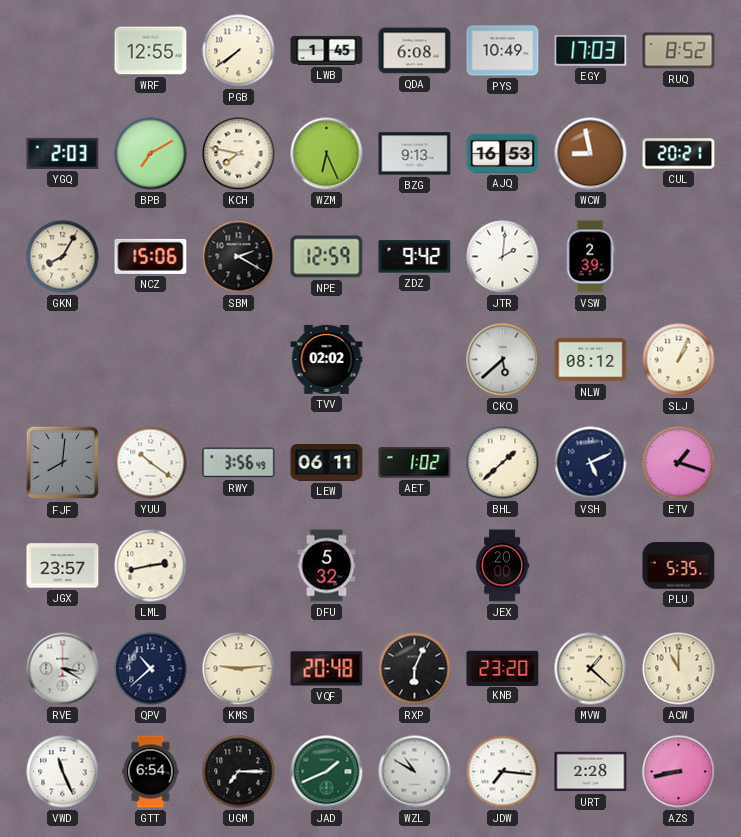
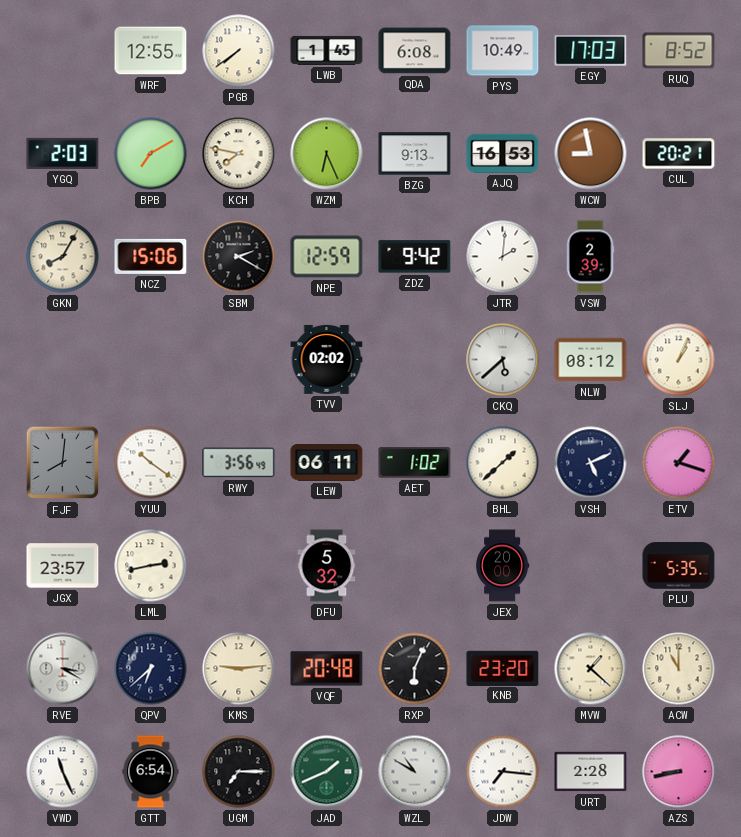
QPV: 10:38 -> 6:38
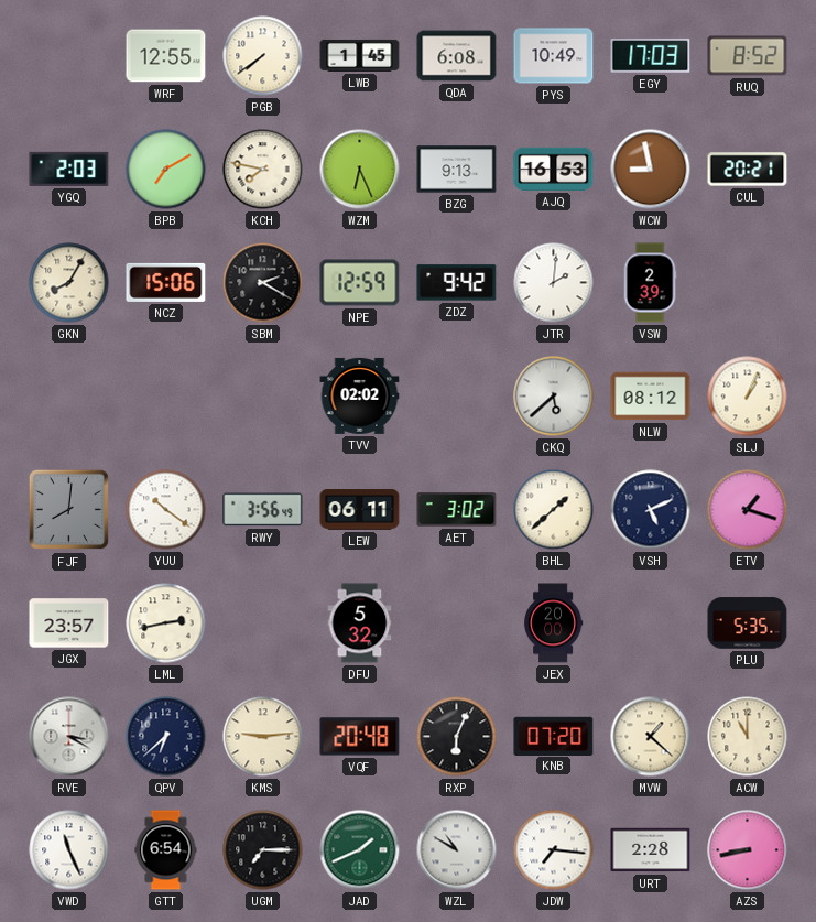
AET: 1:02 -> 3:02
KNB: 23:20 -> 07:20
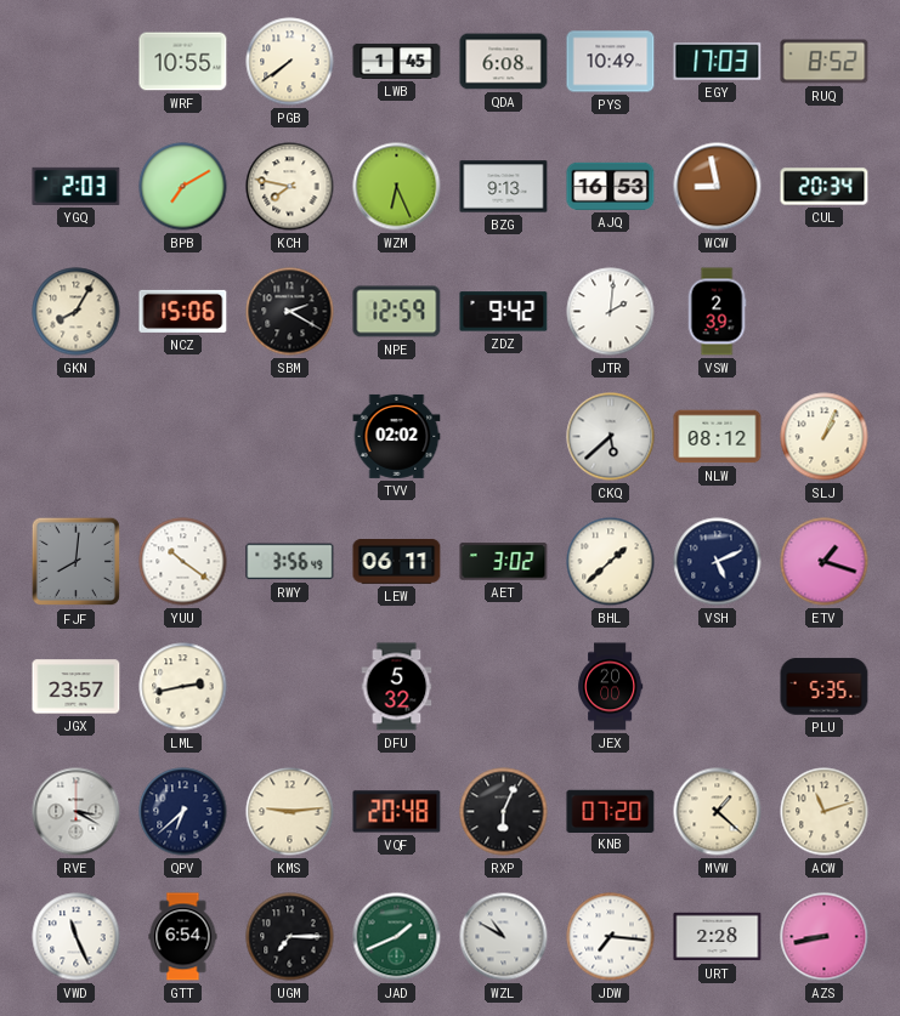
WRF: 12:55 -> 10:55
CUL: 20:21 -> 20:34
ACW: 11:00 -> 11:12
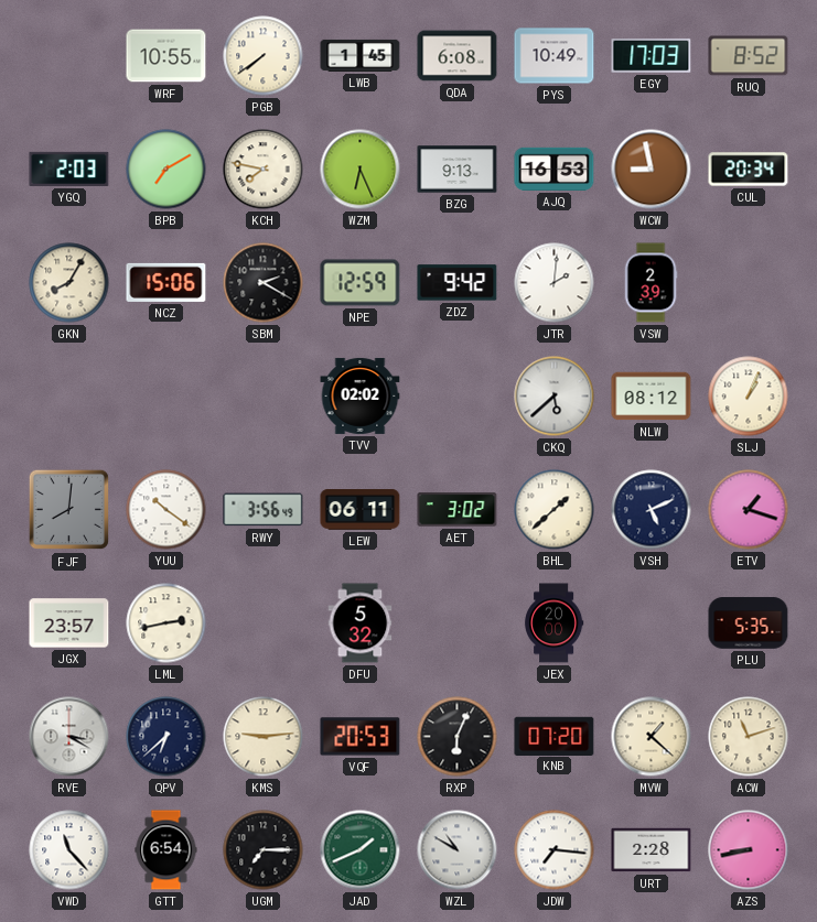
VQF: 20:48 -> 20:53
VWD: 11:26 -> 11:23
